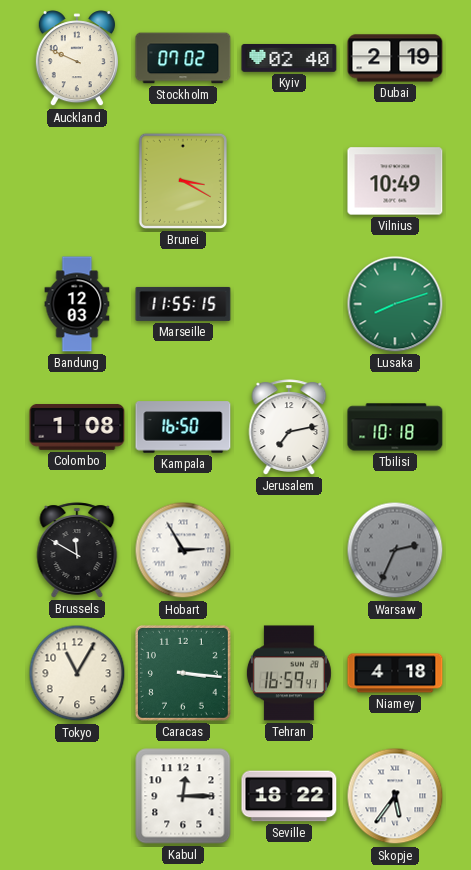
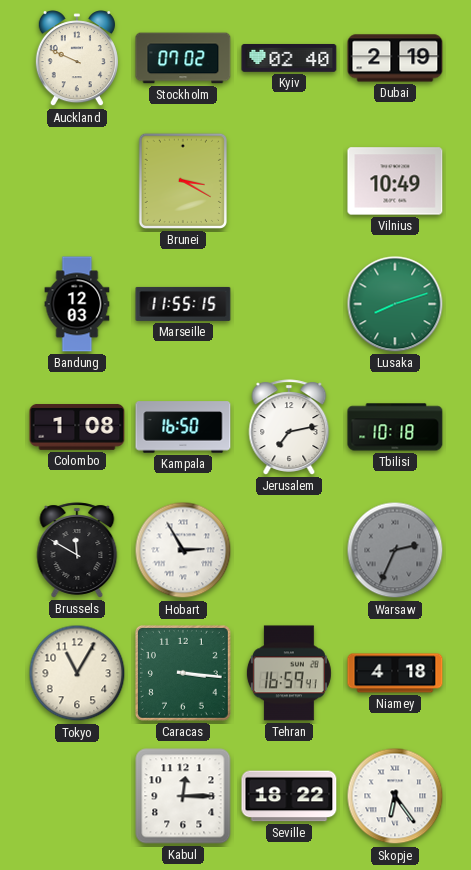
Skopje: 5:36 -> 6:24
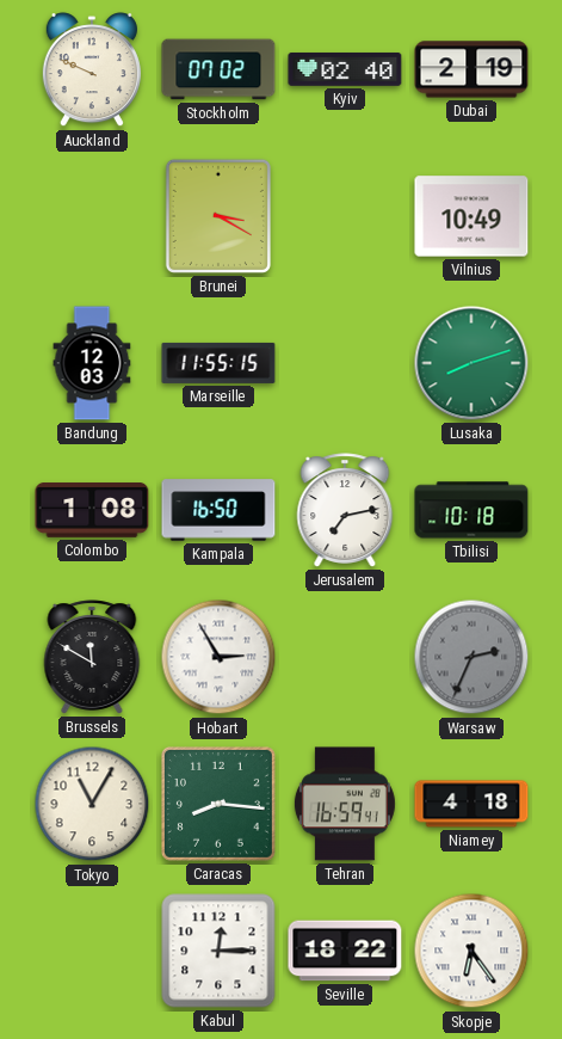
Caracas: 3:16 -> 8:16
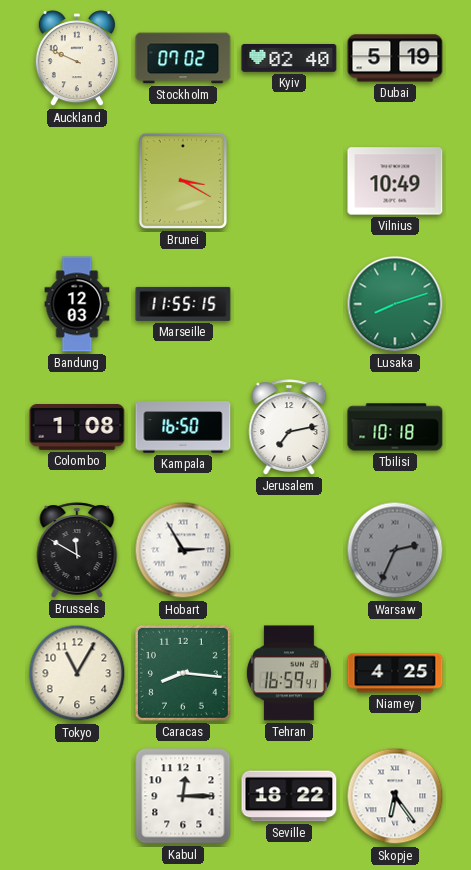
Dubai: 2:19 -> 5:19
Niamey: 4:18 -> 4:25
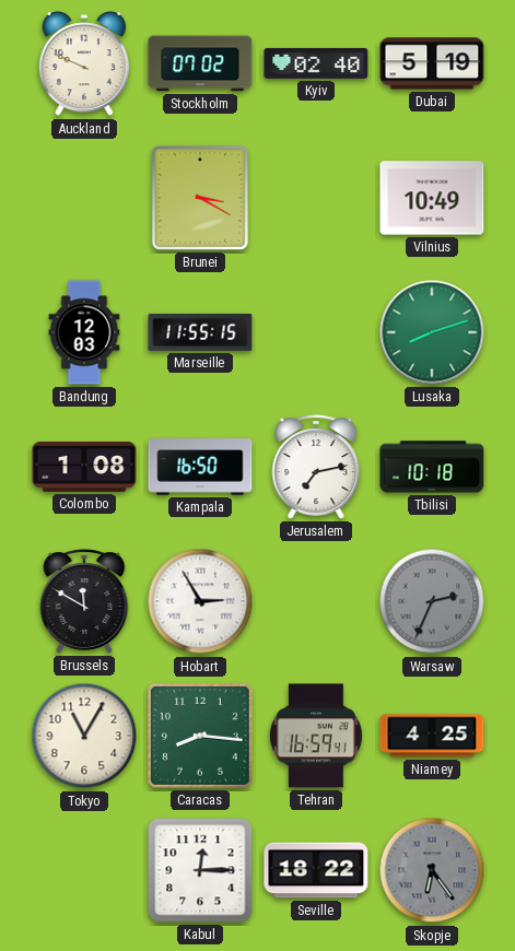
Skopje dial: white -> grey
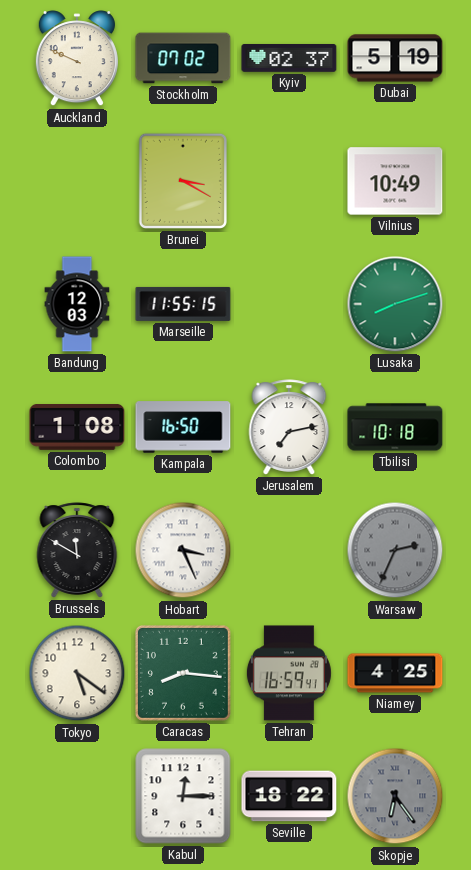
Kyiv: 02:40 -> 02:37
Hobart: 2:55 -> 3:26
Tokyo: 11:05 -> 5:21
